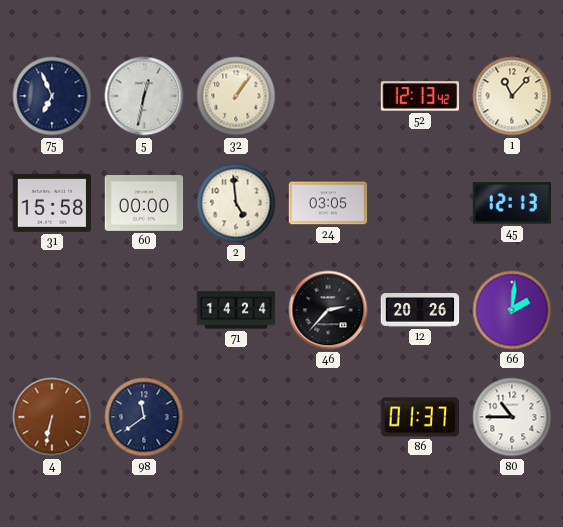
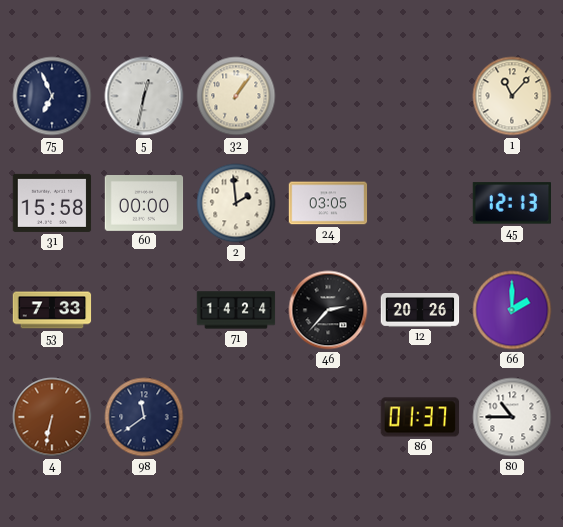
52: 12:13 -> none
2: 4:59 -> 1:59
53: none -> 7:33
66: 2:01 -> 2:00
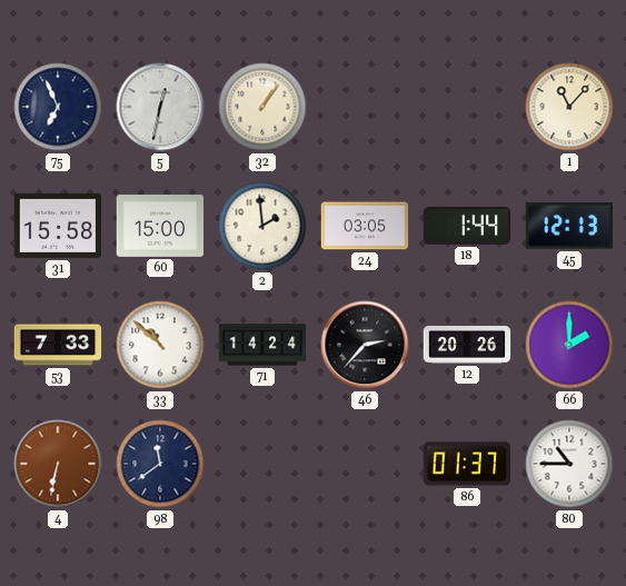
60: 00:00 -> 15:00
18: none -> 1:44
33: none -> 10:52
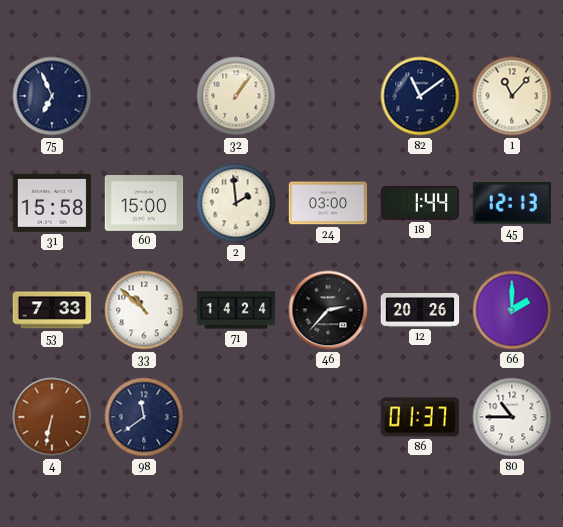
5: 12:32 -> none
82: none -> 11:09
24: 03:05 -> 03:00
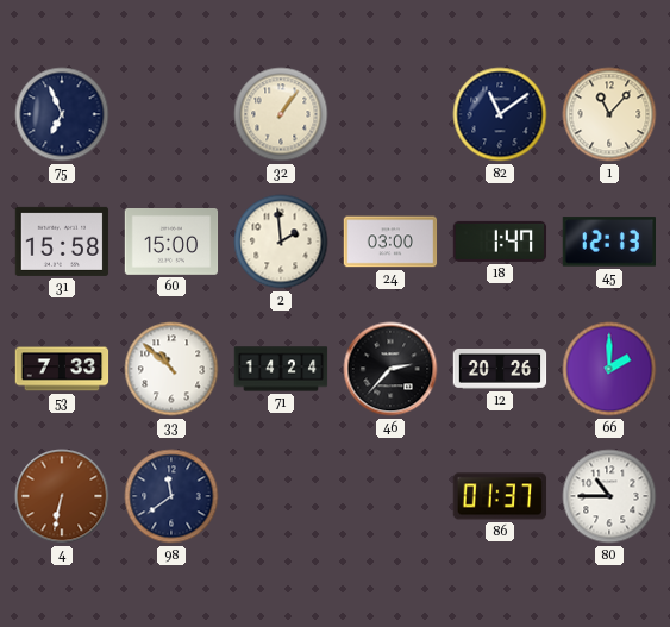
18: 1:44 -> 1:47
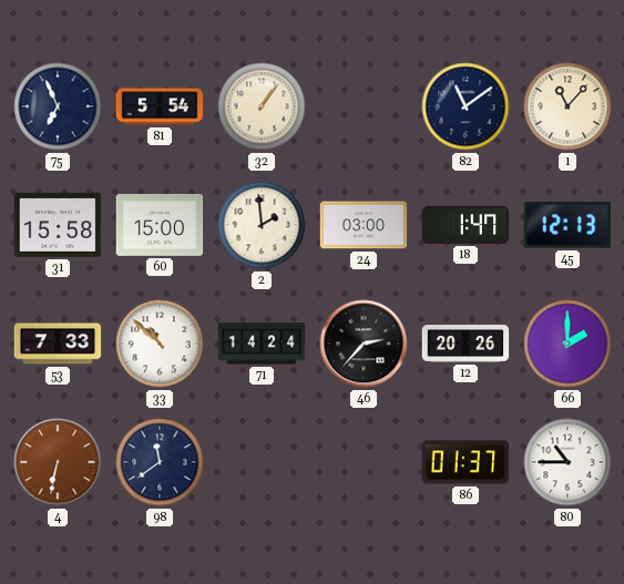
81: none -> 5:54
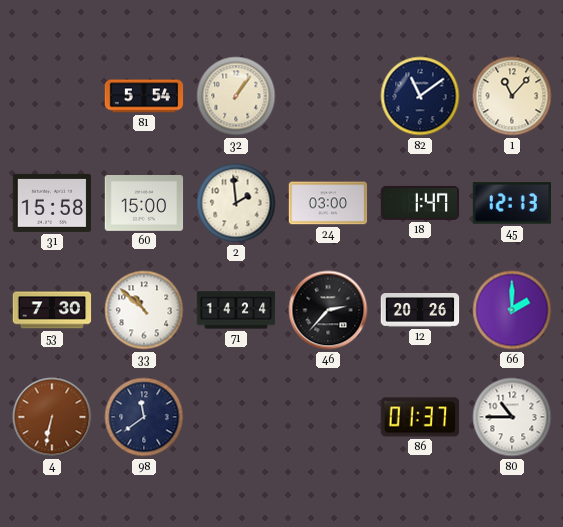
75: 6:56 -> none
53: 7:33 -> 7:30
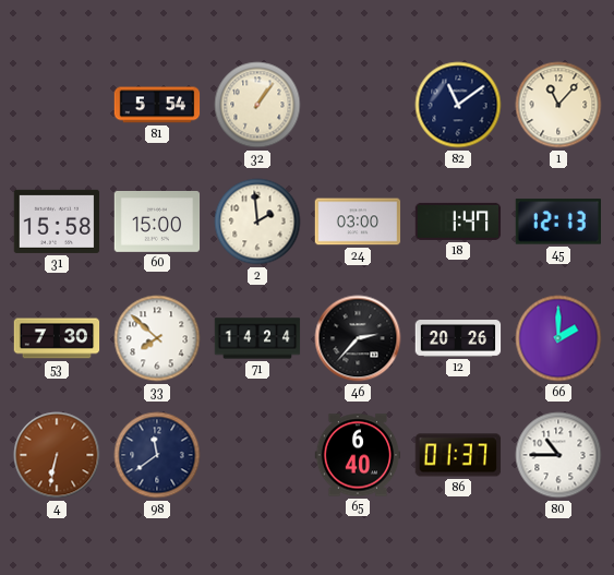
33: 10:52 -> 7:52
65: none -> 6:40
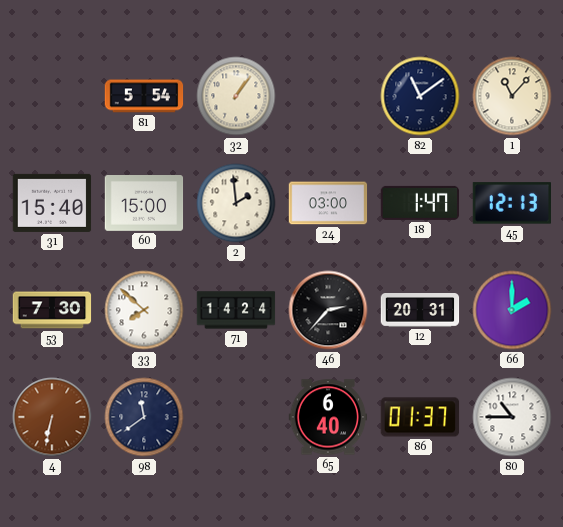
31: 15:58 -> 15:40
12: 20:26 -> 20:31
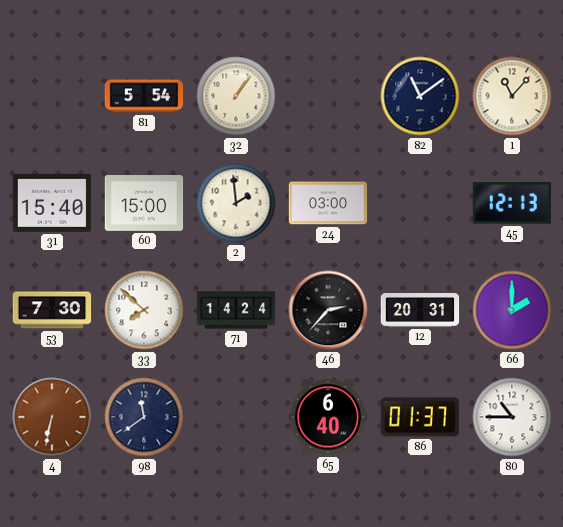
18: 1:47 -> none
